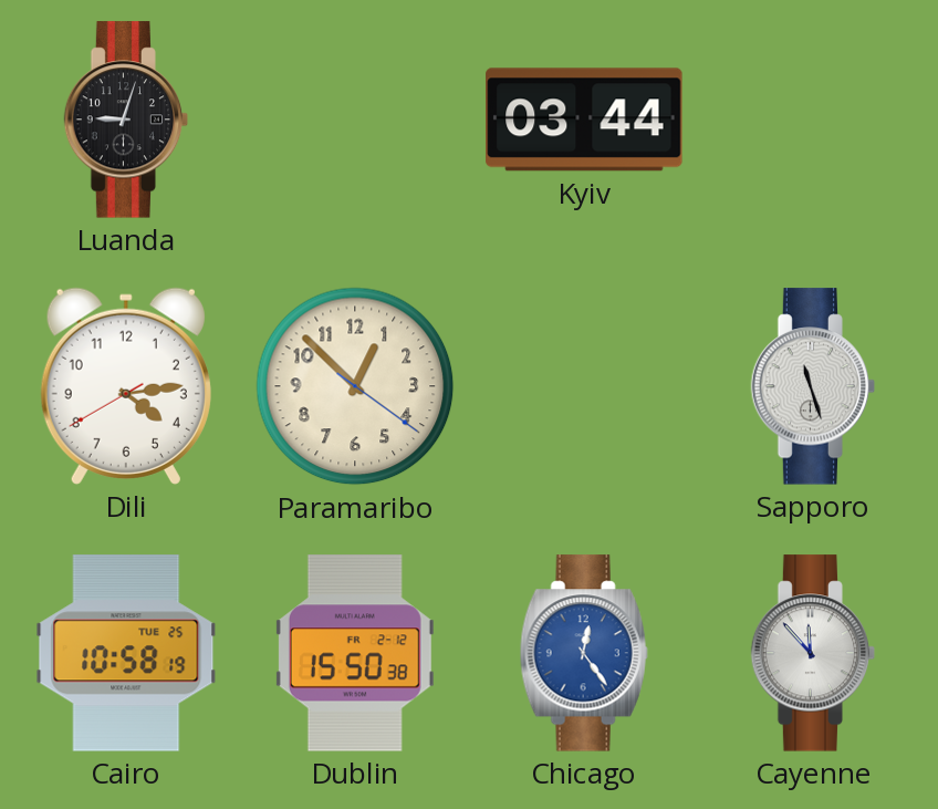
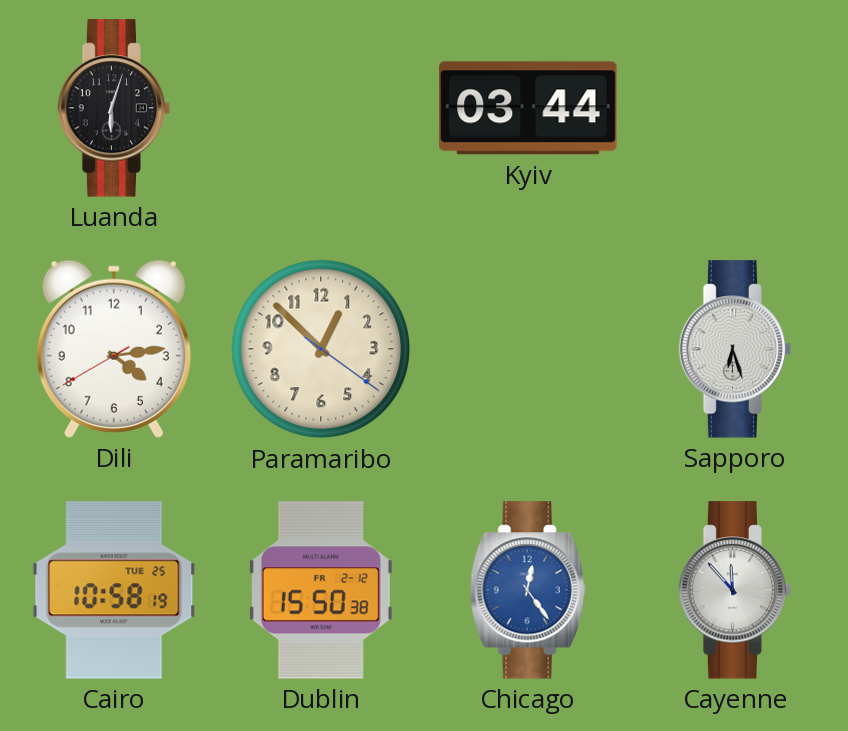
Luanda: 9:03 -> 6:03
Sapporo: 11:27 -> 6:27
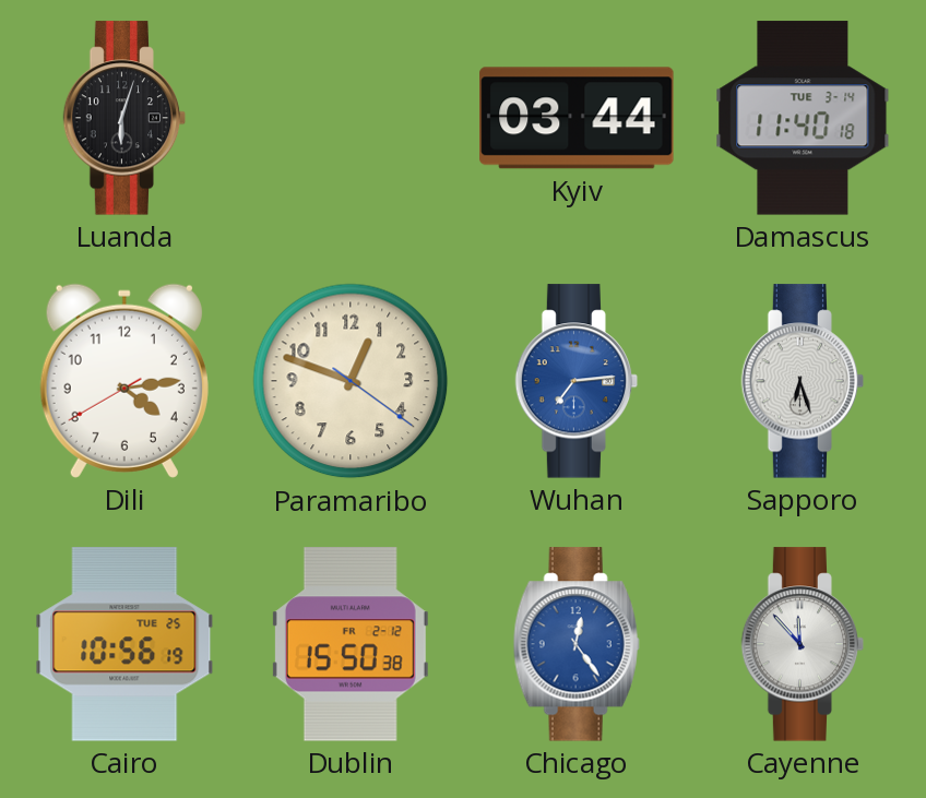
Damascus: none -> 11:40
Paramaribo: 12:52 -> 12:48
Wuhan: none -> 7:14
Cairo: 10:58 -> 10:56
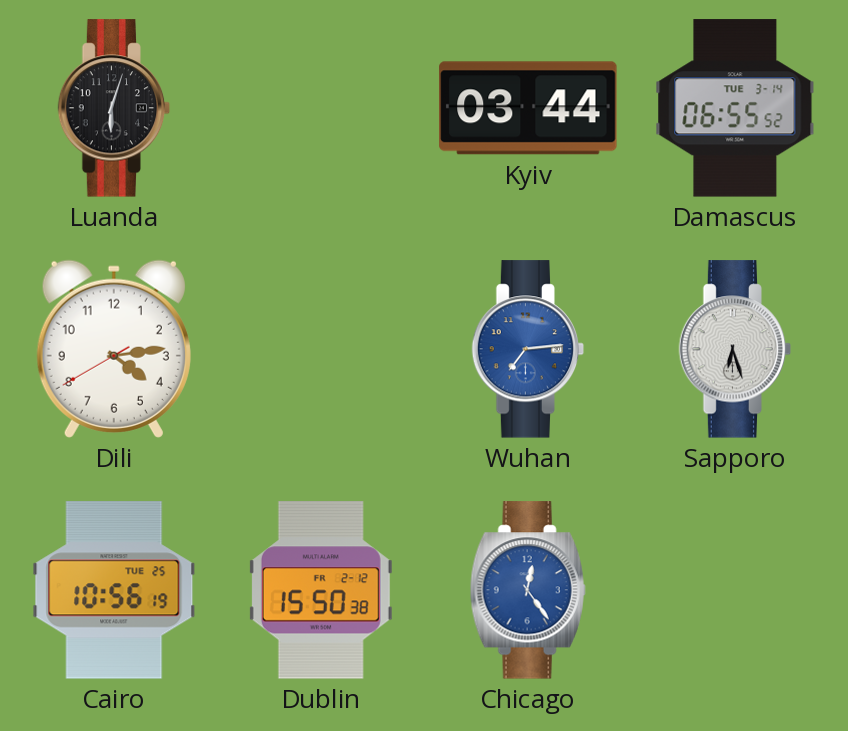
Damascus: 11:40 -> 06:55
Paramaribo: 12:48 -> none
Cayenne: 11:53 -> none
